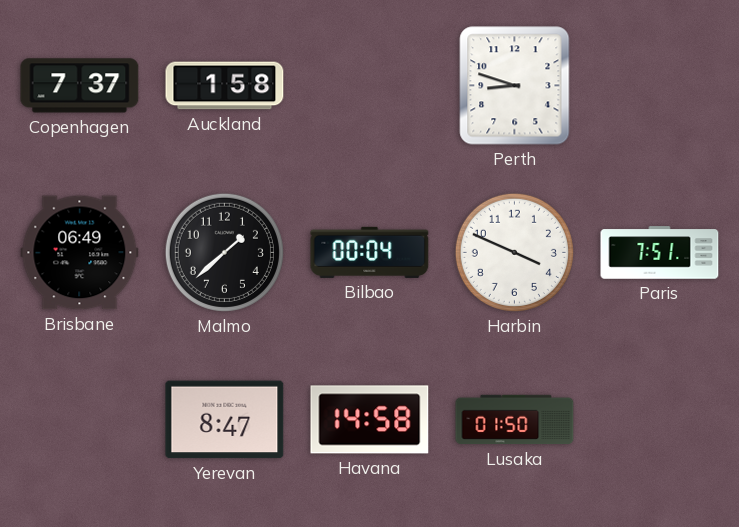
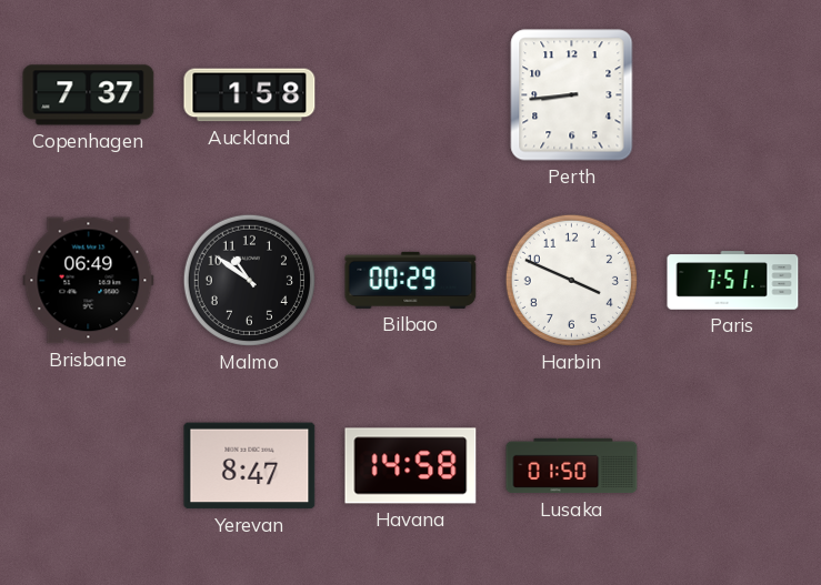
Perth: 8:48 -> 8:44
Malmo: 1:38 -> 10:51
Bilbao: 00:04 -> 00:29
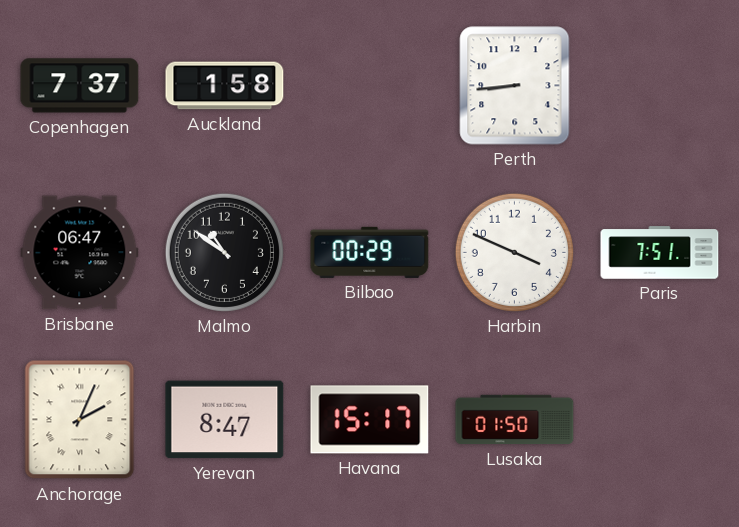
Brisbane: 06:49 -> 06:47
Anchorage: none -> 2:04
Havana: 14:58 -> 15:17
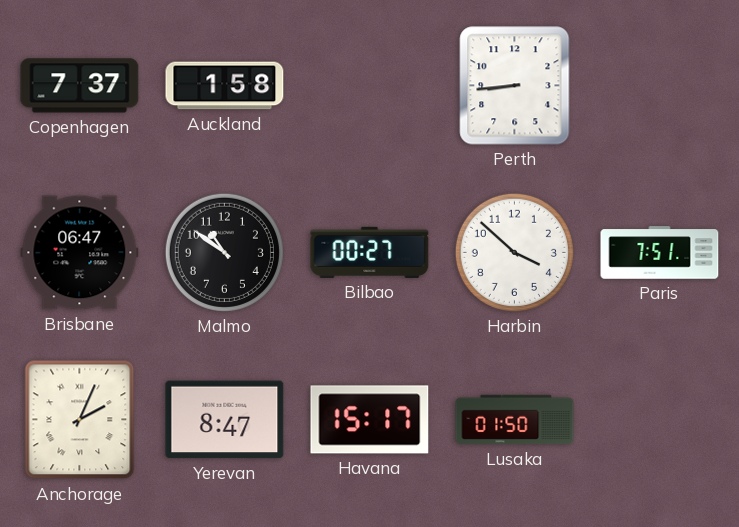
Bilbao: 00:29 -> 00:27
Harbin: 3:49 -> 3:52
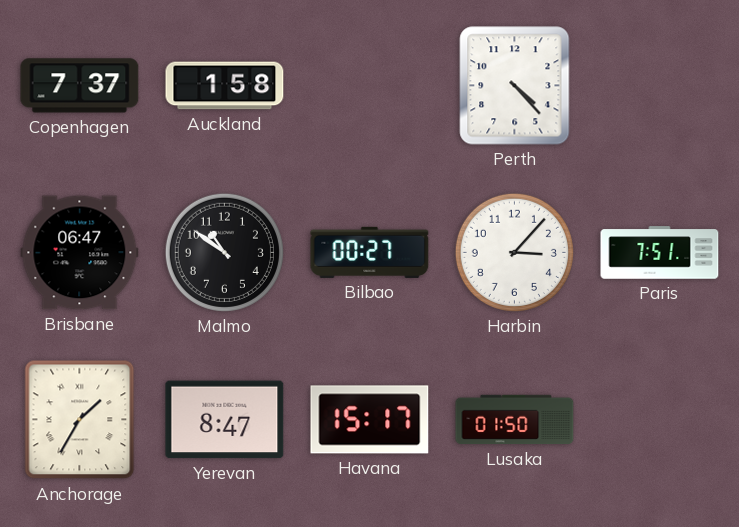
Perth: 8:44 -> 4:23
Harbin: 3:52 -> 3:07
Anchorage: 2:04 -> 1:35
